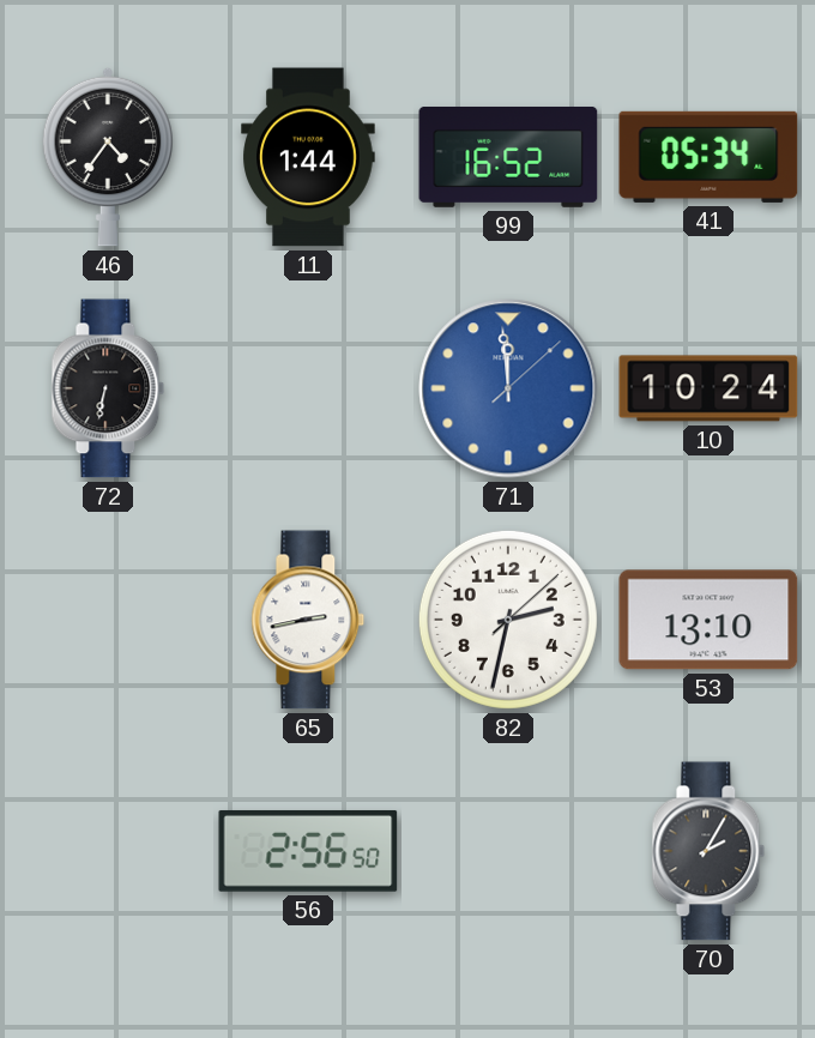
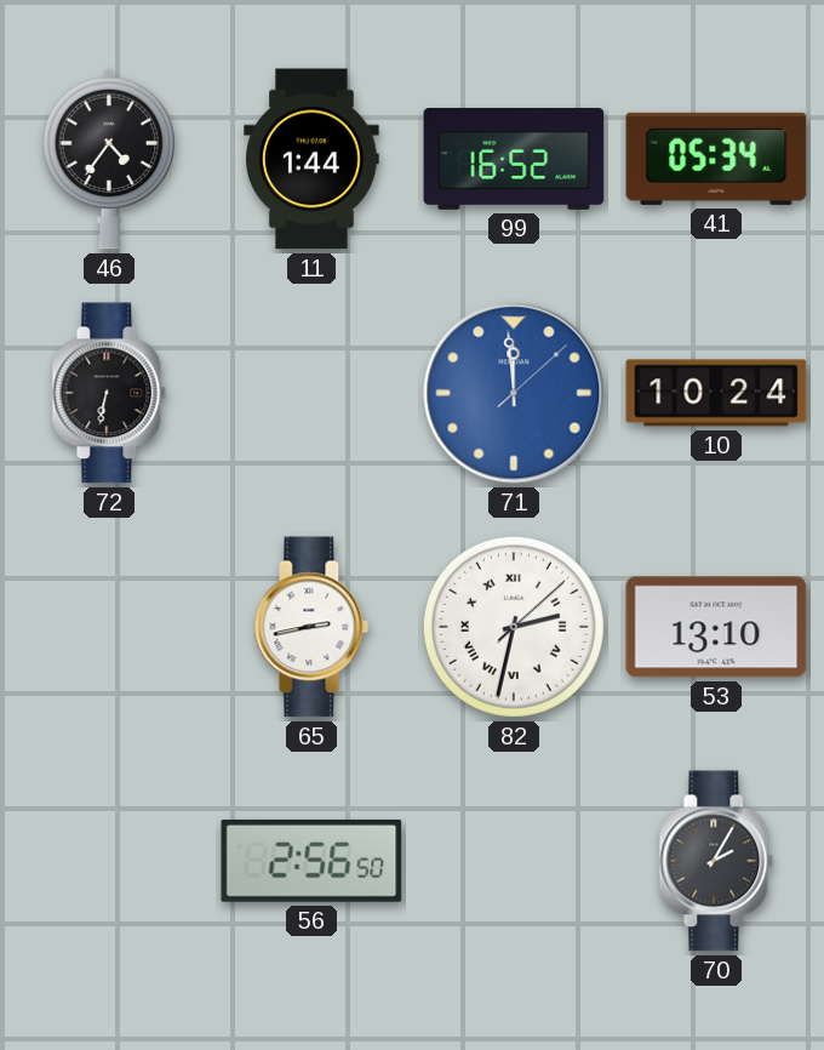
82 numerals: Arabic -> Roman
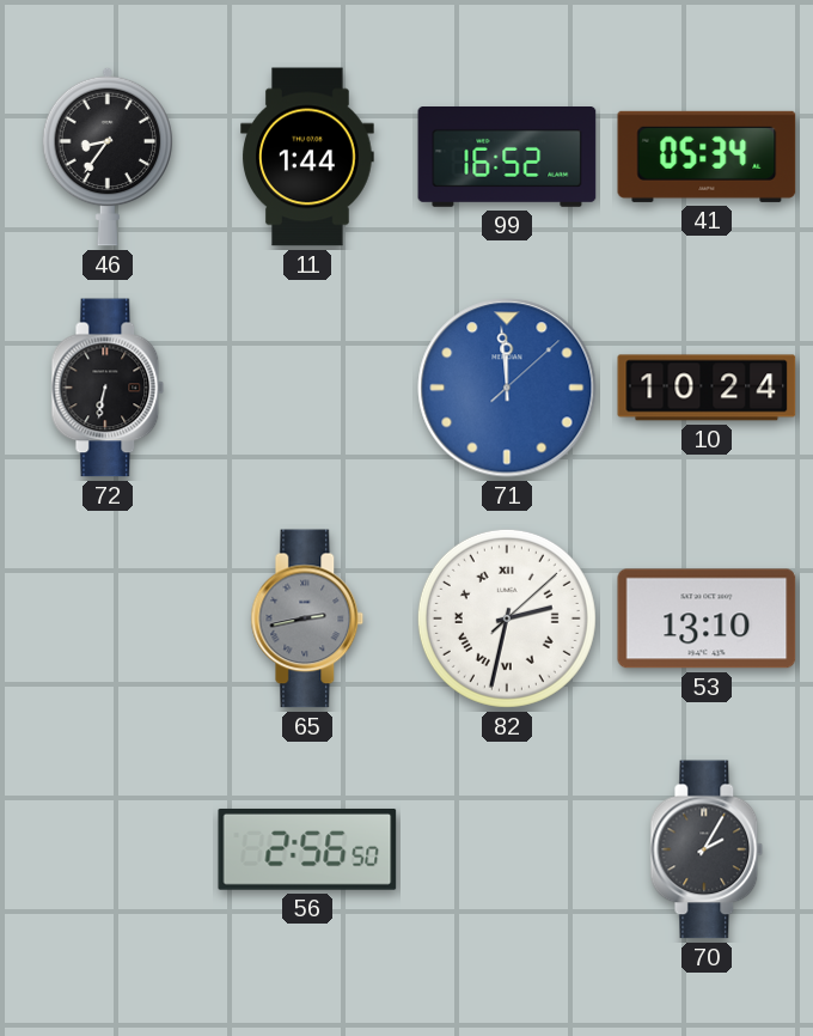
46: 4:36 -> 8:36
65 dial: white -> grey
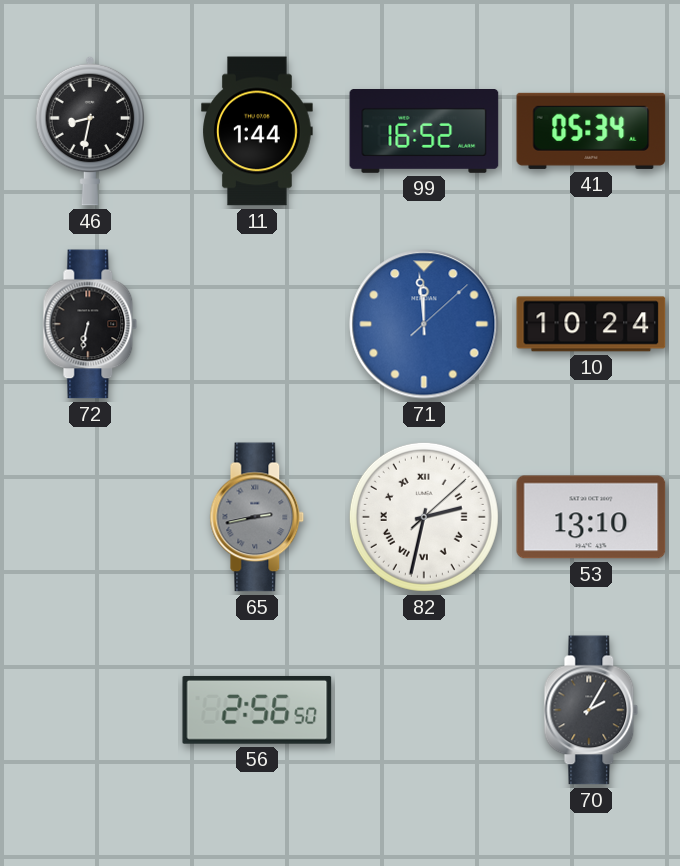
46: 8:36 -> 8:32
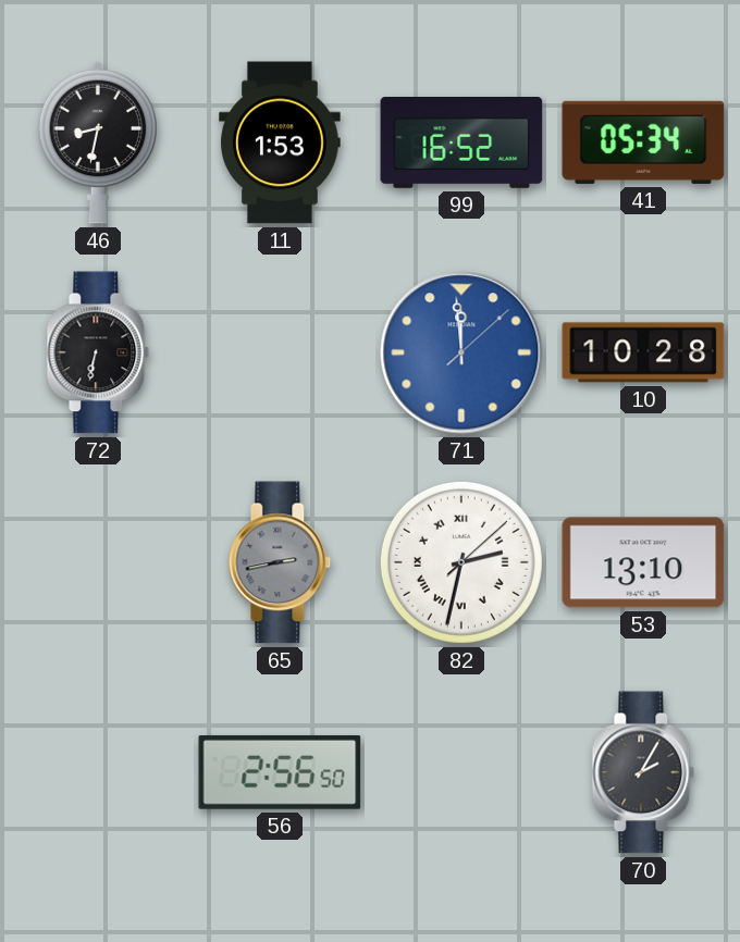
11: 1:44 -> 1:53
10: 10:24 -> 10:28
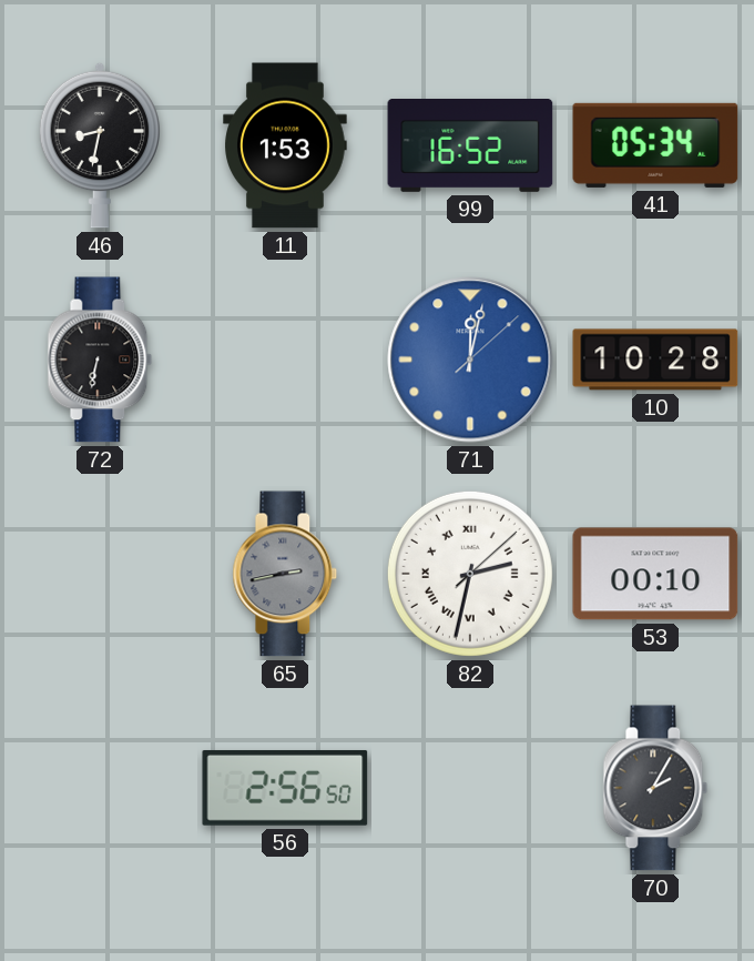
71: 11:59 -> 12:02
53: 13:10 -> 00:10
